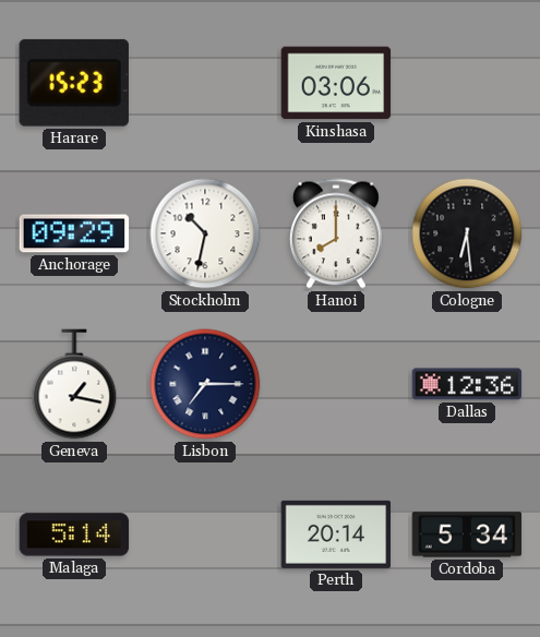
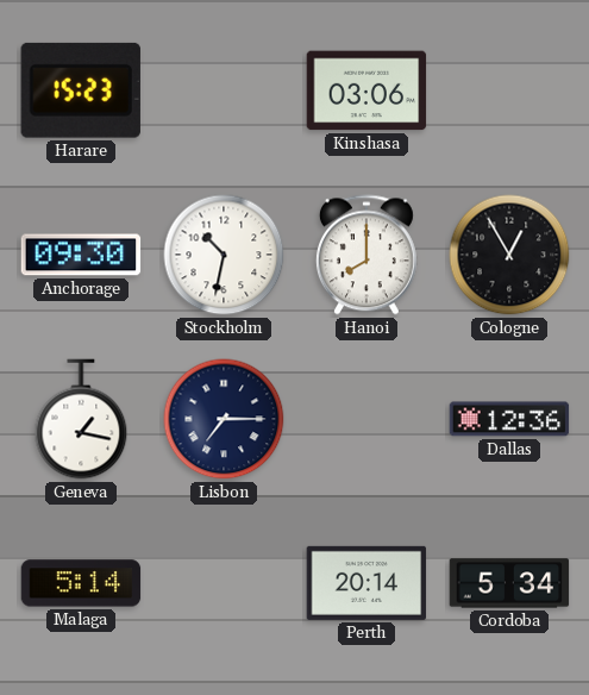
Anchorage: 09:29 -> 09:30
Cologne: 6:29 -> 12:55
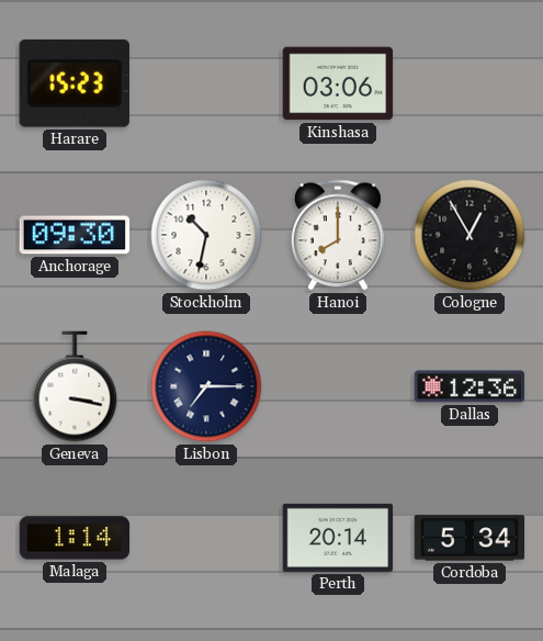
Geneva: 1:17 -> 3:17
Malaga: 5:14 -> 1:14
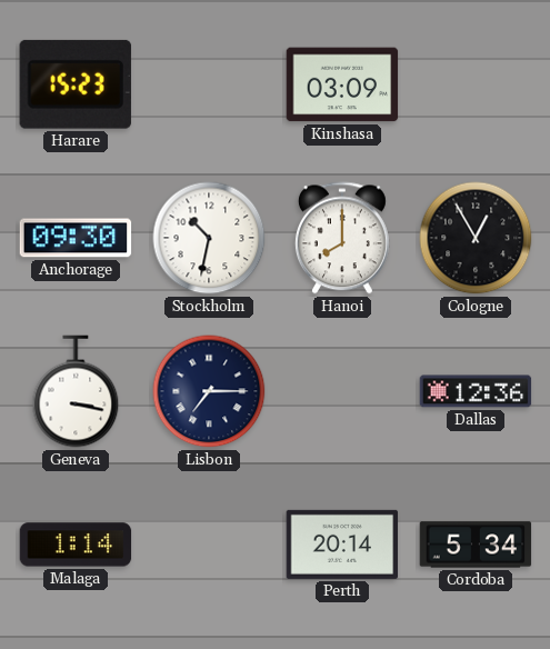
Kinshasa: 03:06 -> 03:09
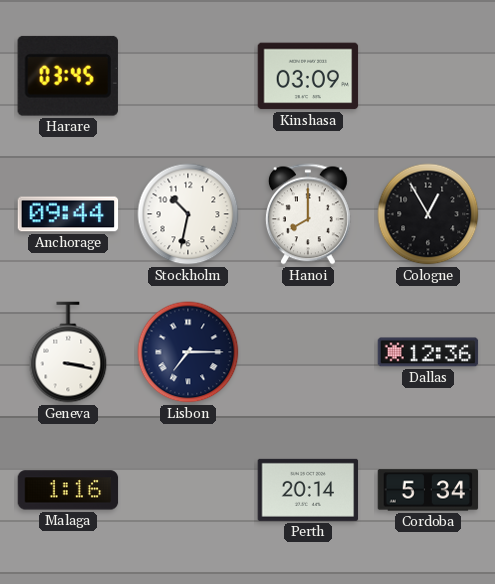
Harare: 15:23 -> 03:45
Anchorage: 09:30 -> 09:44
Malaga: 1:14 -> 1:16
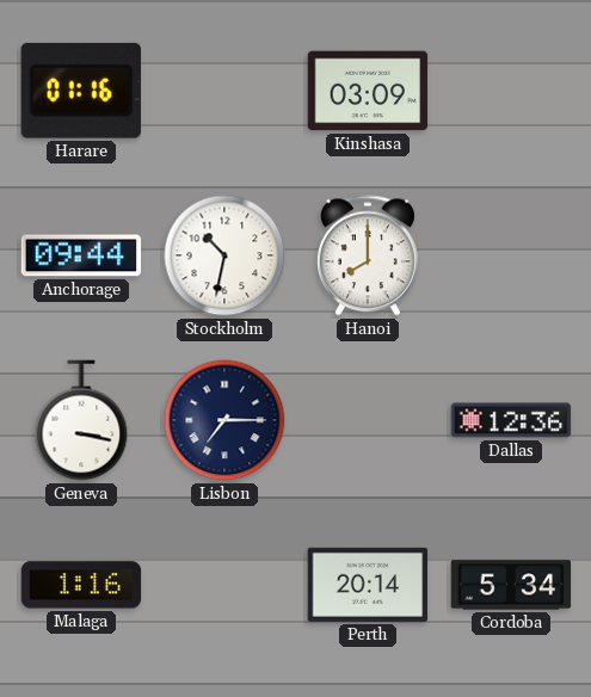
Harare: 03:45 -> 01:16
Cologne: 12:55 -> none
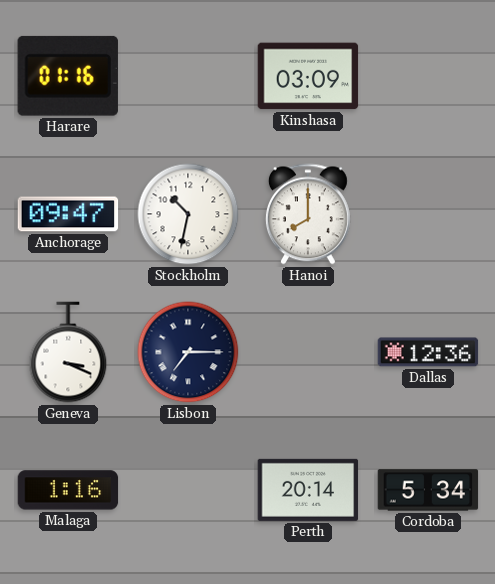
Anchorage: 09:44 -> 09:47
Geneva: 3:17 -> 3:19
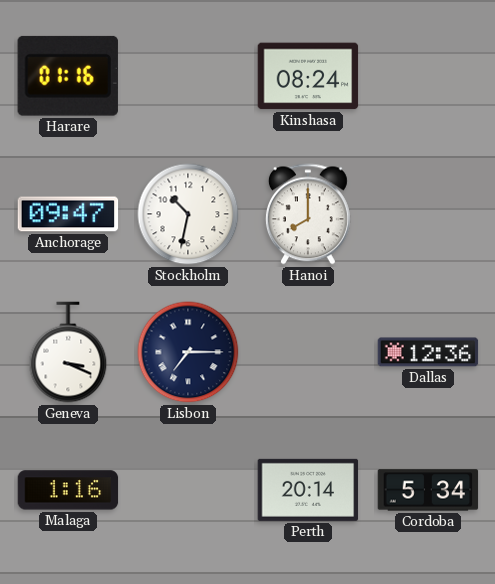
Kinshasa: 03:09 -> 08:24
